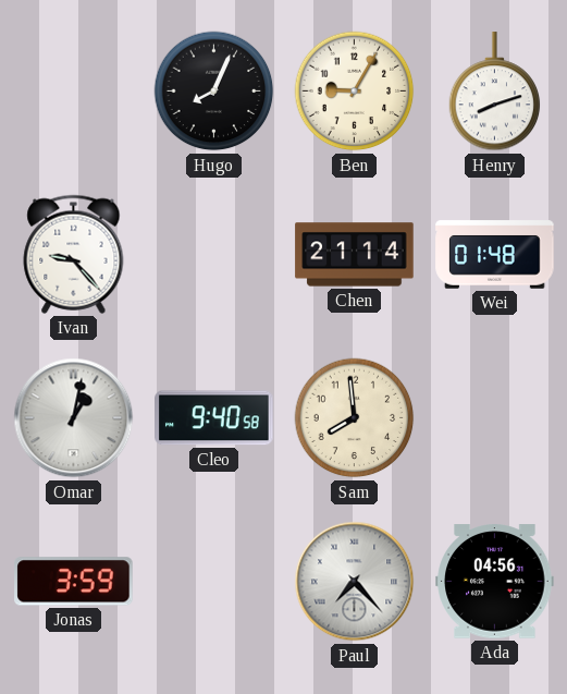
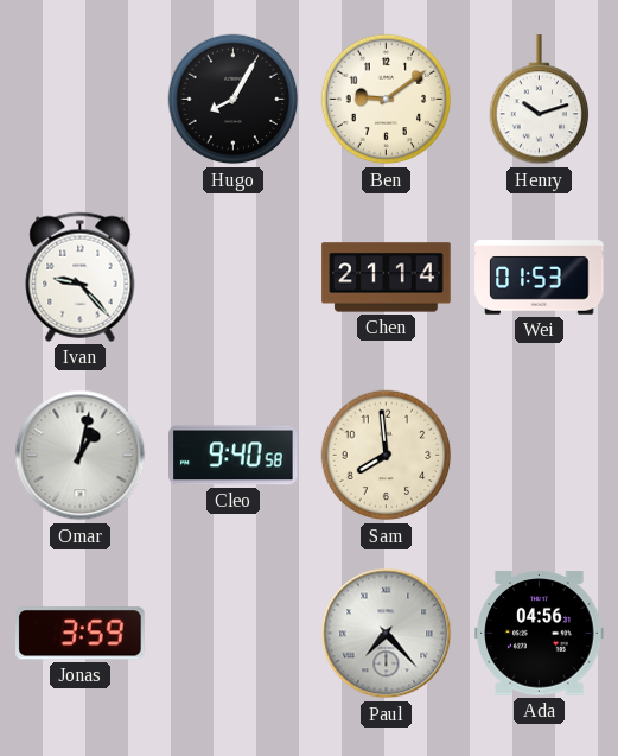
Hugo: 8:04 -> 8:05
Ben: 9:05 -> 9:09
Henry: 8:12 -> 10:12
Wei: 01:48 -> 01:53
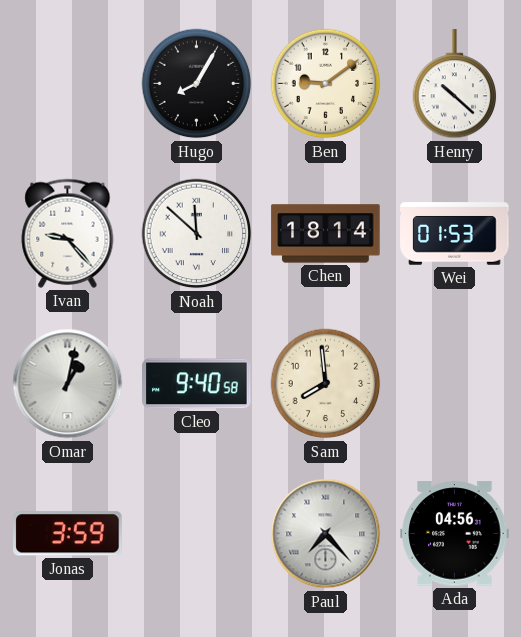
Henry: 10:12 -> 10:22
Noah: none -> 11:52
Chen: 21:14 -> 18:14
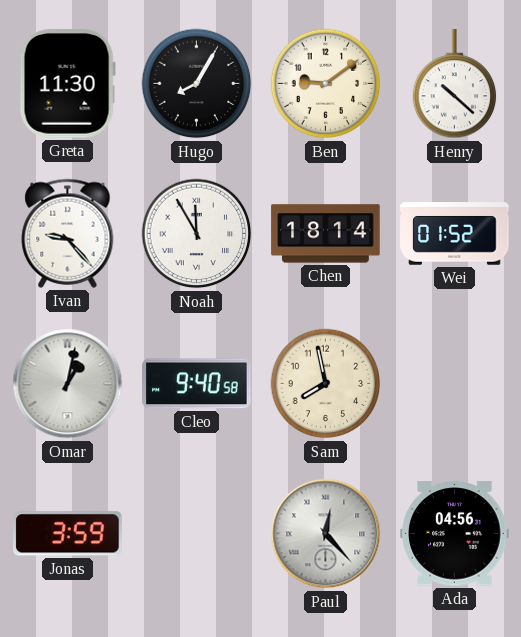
Greta: none -> 11:30
Noah: 11:52 -> 11:55
Wei: 01:53 -> 01:52
Sam: 7:59 -> 7:58
Paul: 7:23 -> 12:23
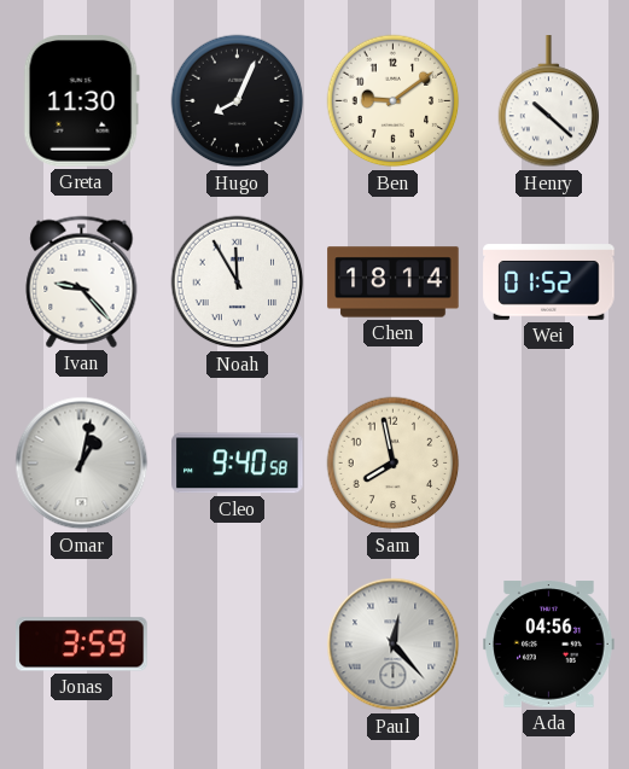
Hugo: 8:05 -> 8:04
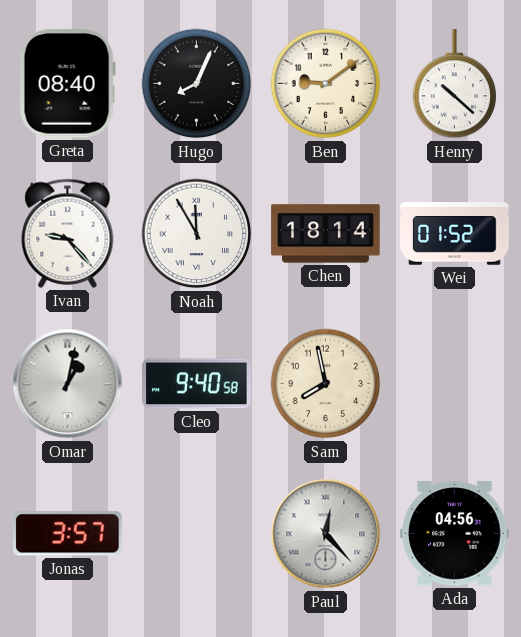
Greta: 11:30 -> 08:40
Jonas: 3:59 -> 3:57
